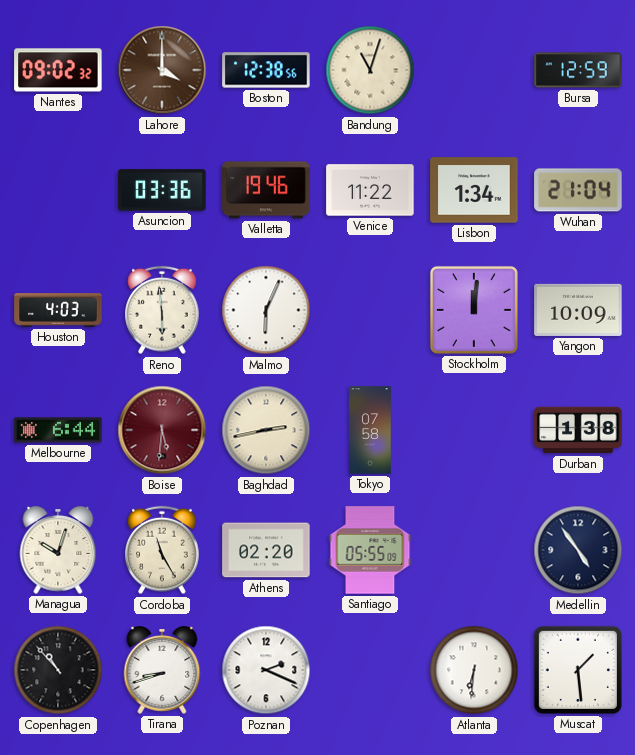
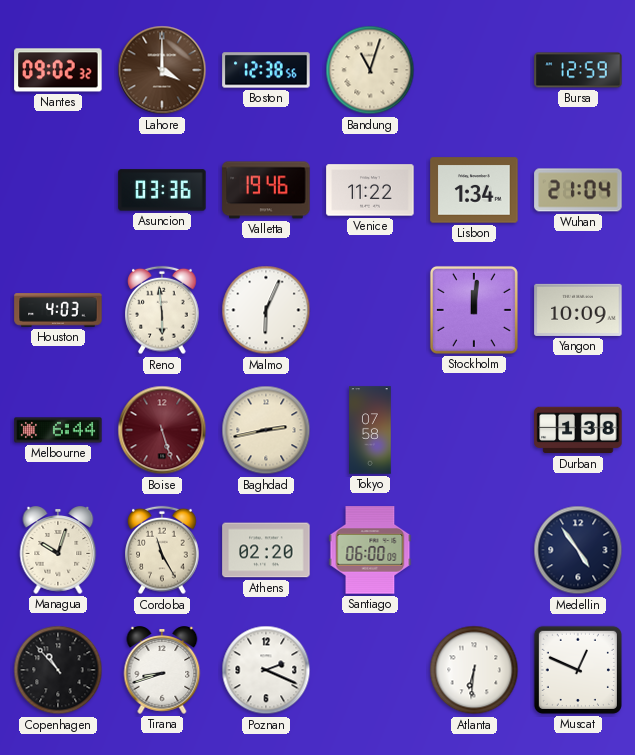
Boise: 5:31 -> 5:27
Santiago: 05:55 -> 06:00
Muscat: 1:29 -> 12:49
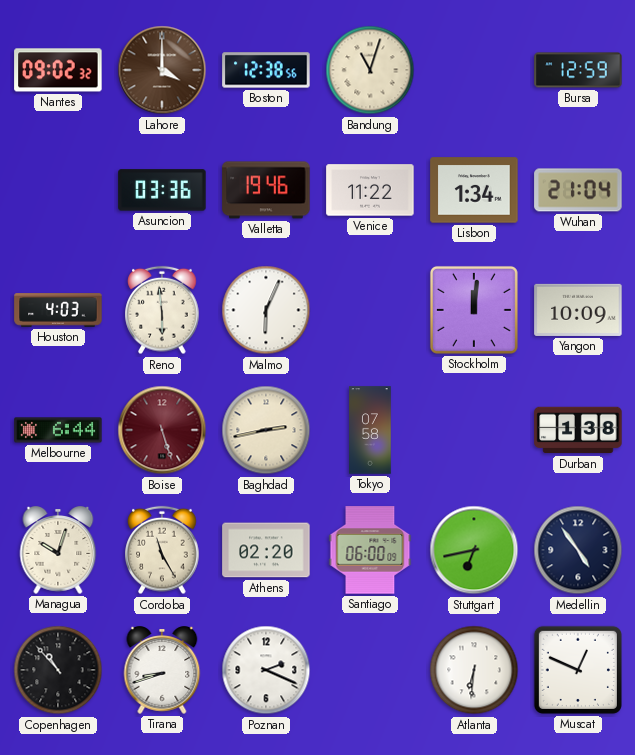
Stuttgart: none -> 6:43
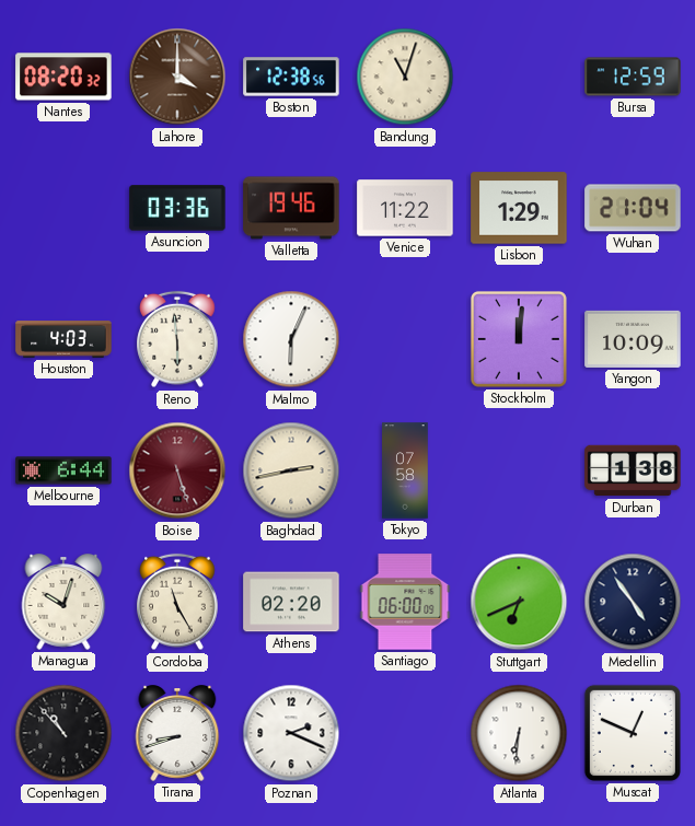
Nantes: 09:02 -> 08:20
Lisbon: 1:34 -> 1:29
Stuttgart: 6:43 -> 6:41
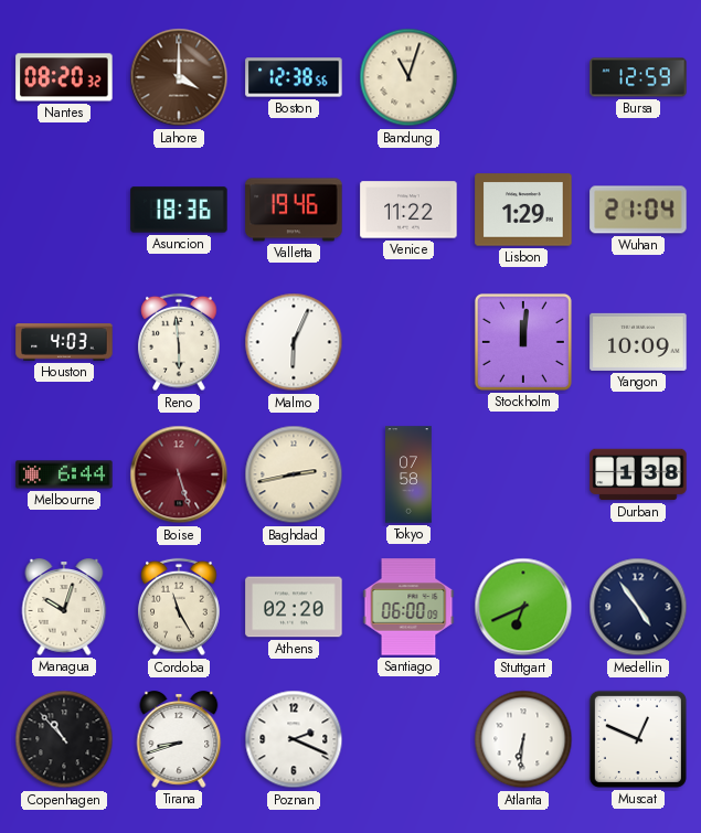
Asuncion: 03:36 -> 18:36
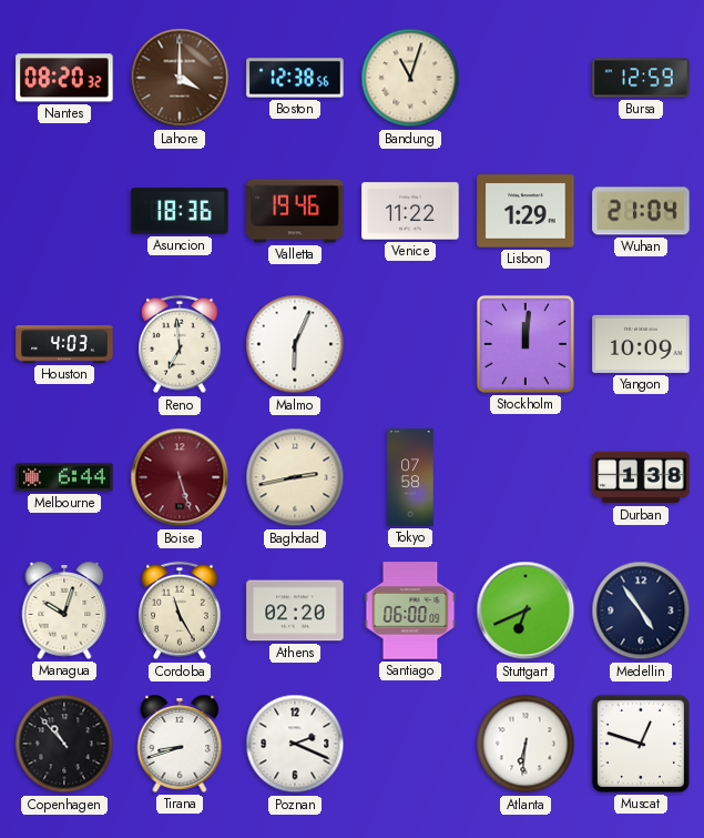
Reno: 5:59 -> 6:59
Muscat: 12:49 -> 12:48
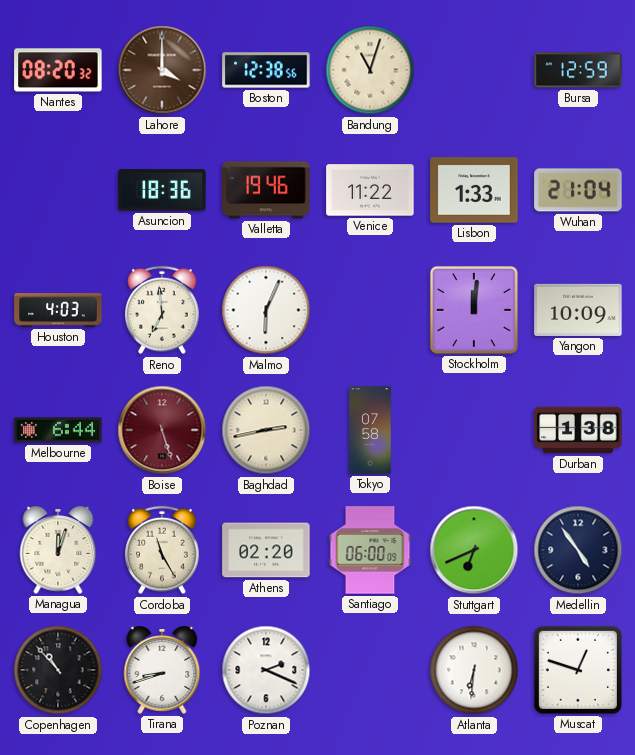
Lisbon: 1:29 -> 1:33
Managua: 10:03 -> 12:03
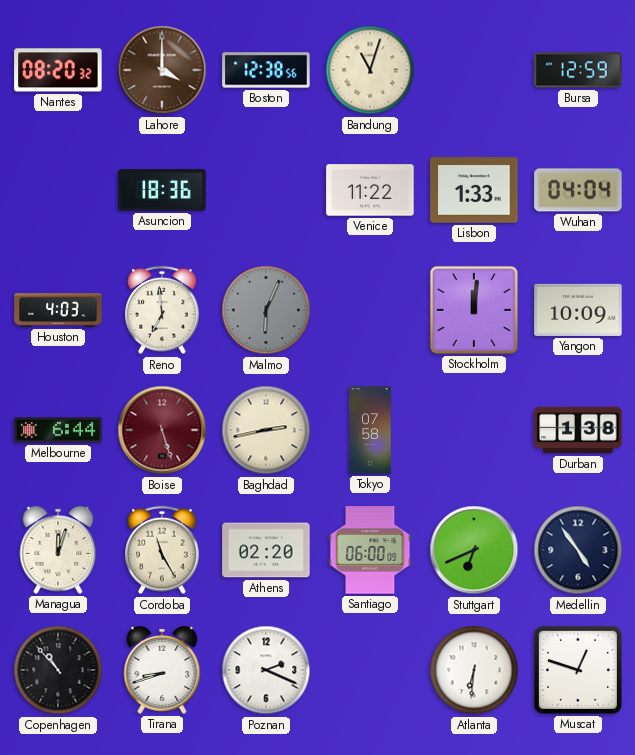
Valletta: 19:46 -> none
Wuhan: 21:04 -> 04:04
Malmo dial: white -> grey
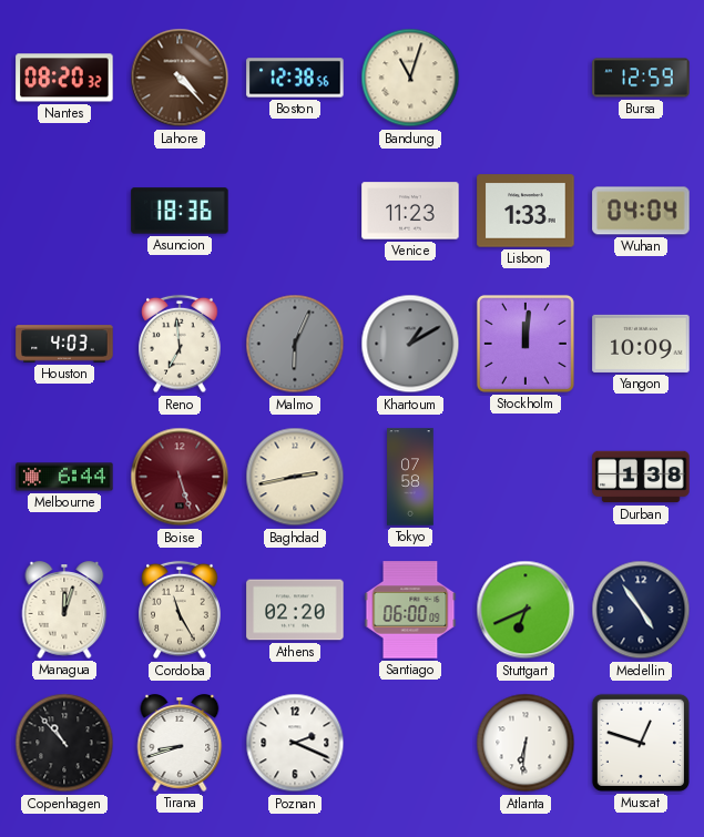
Lahore: 4:00 -> 4:23
Venice: 11:22 -> 11:23
Khartoum: none -> 1:10
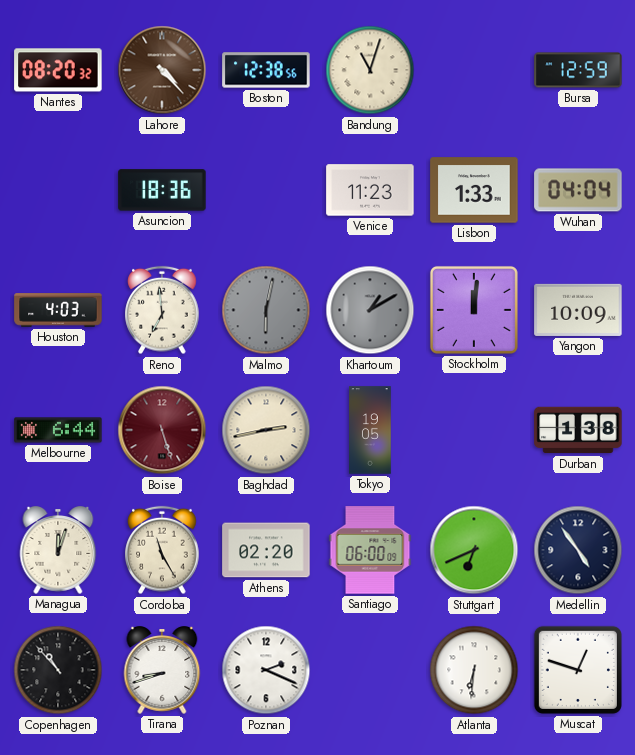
Malmo: 6:04 -> 6:02
Tokyo: 07:58 -> 19:05
